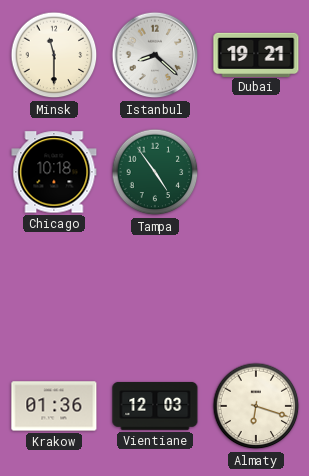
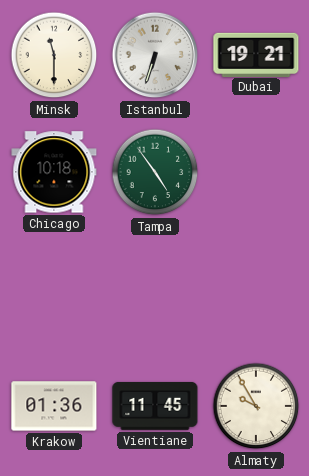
Istanbul: 8:22 -> 6:33
Vientiane: 12:03 -> 11:45
Almaty: 6:18 -> 9:55
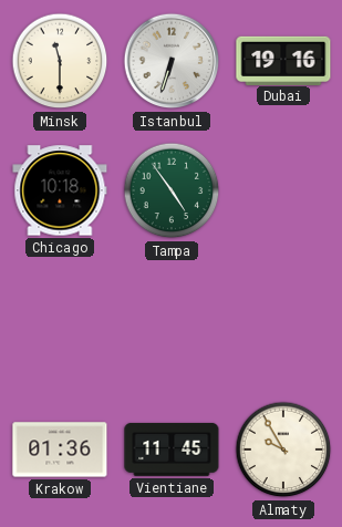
Dubai: 19:21 -> 19:16
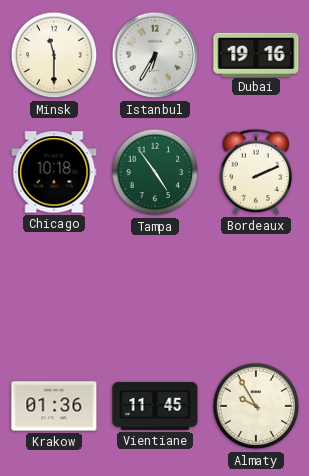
Istanbul: 6:33 -> 6:35
Bordeaux: none -> 2:11
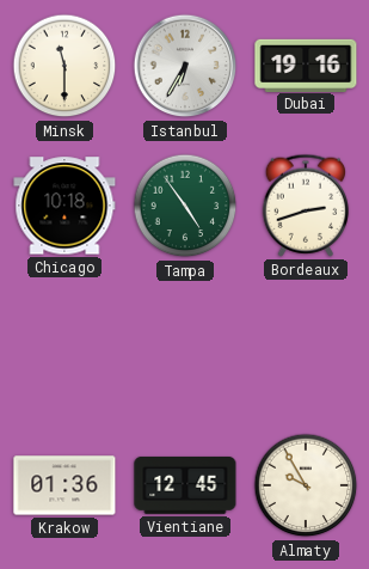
Bordeaux: 2:11 -> 2:42
Vientiane: 11:45 -> 12:45
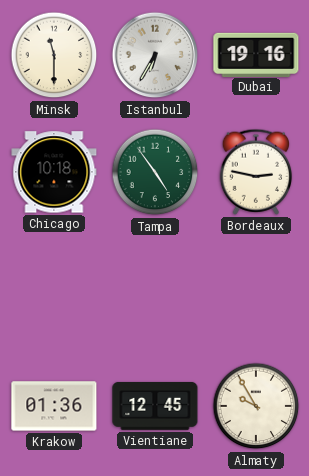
Bordeaux: 2:42 -> 2:47
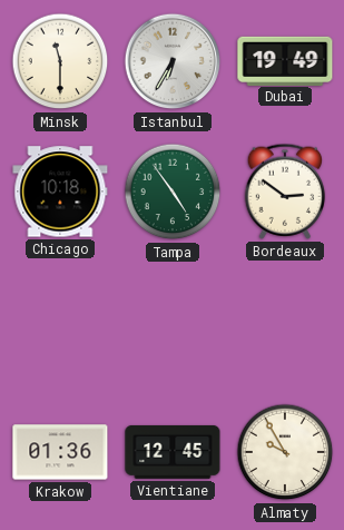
Dubai: 19:16 -> 19:49
Bordeaux: 2:47 -> 2:51
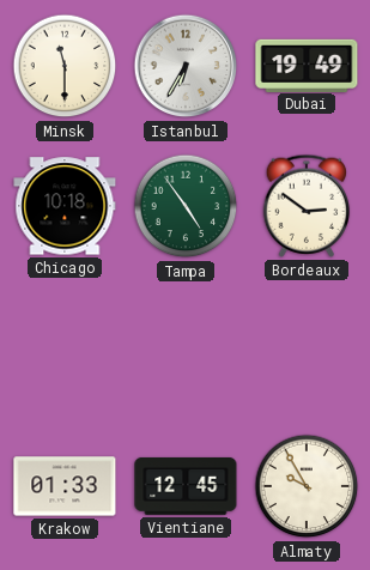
Krakow: 01:36 -> 01:33
